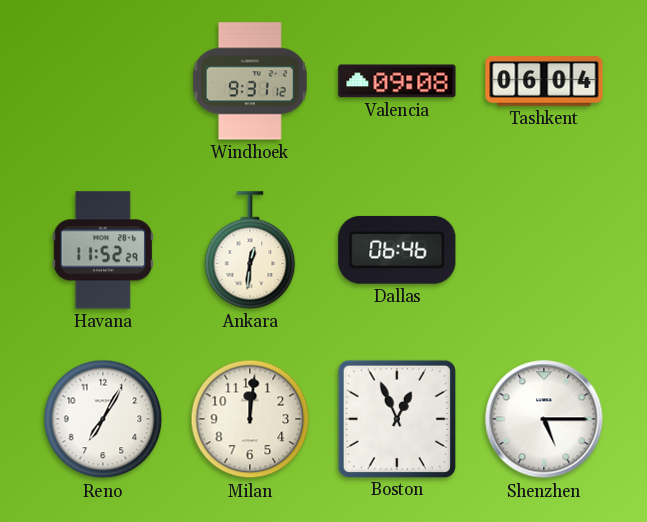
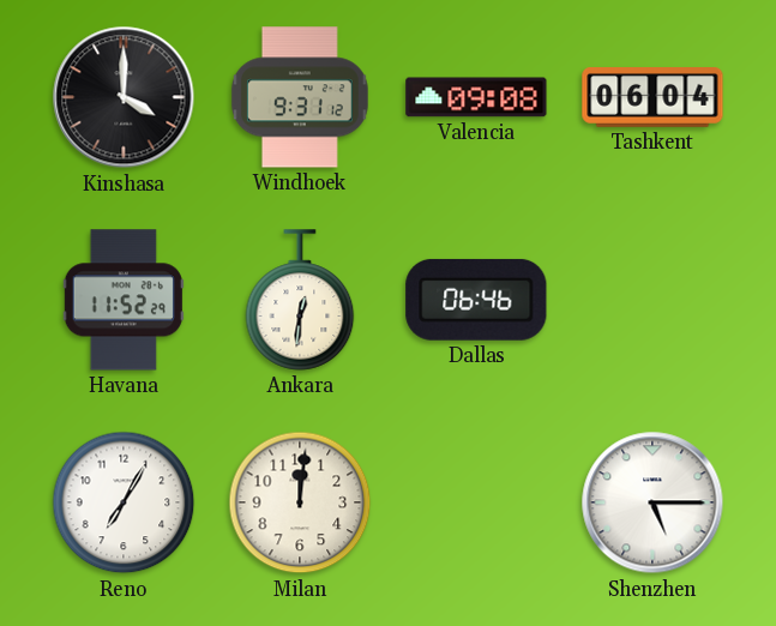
Kinshasa: none -> 4:00
Boston: 12:56 -> none
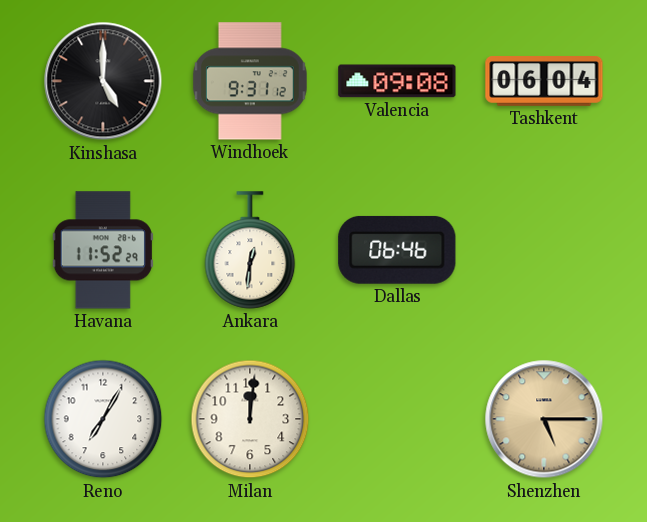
Kinshasa: 4:00 -> 5:00
Shenzhen dial: white -> champagne
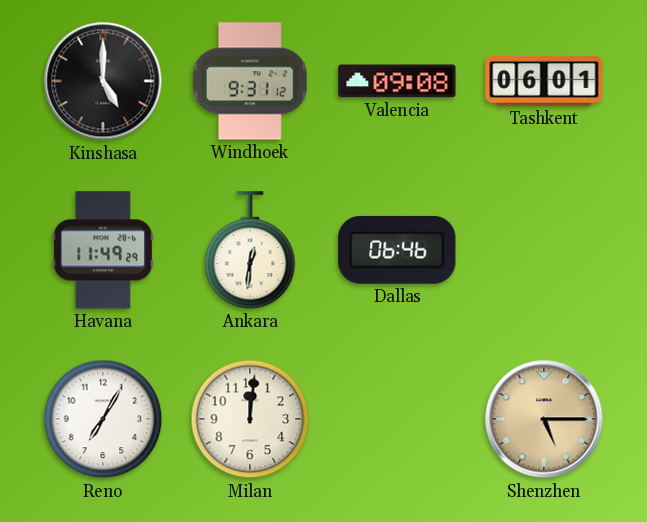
Tashkent: 06:04 -> 06:01
Havana: 11:52 -> 11:49
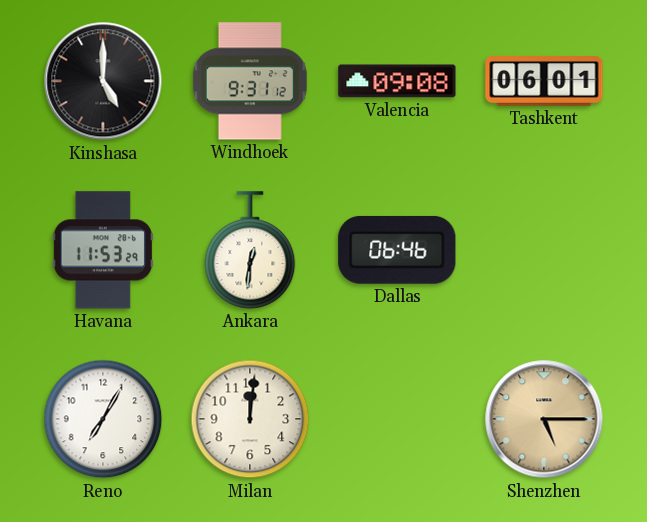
Havana: 11:49 -> 11:53
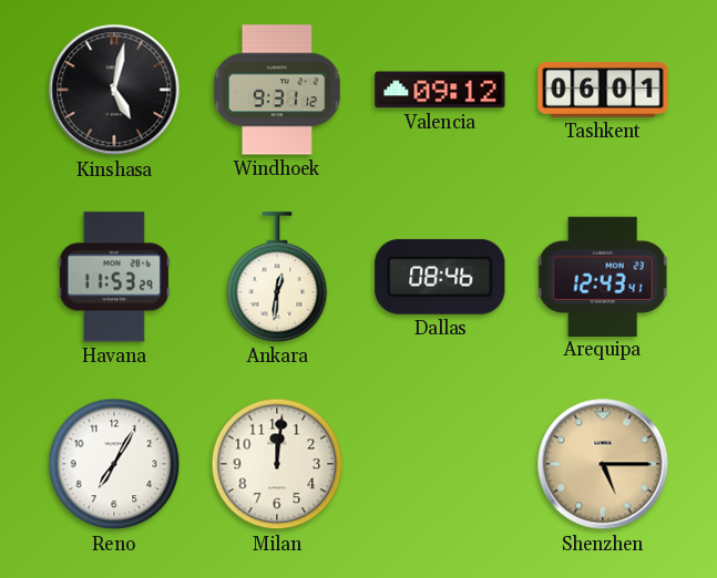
Kinshasa: 5:00 -> 5:02
Valencia: 09:08 -> 09:12
Dallas: 06:46 -> 08:46
Arequipa: none -> 12:43
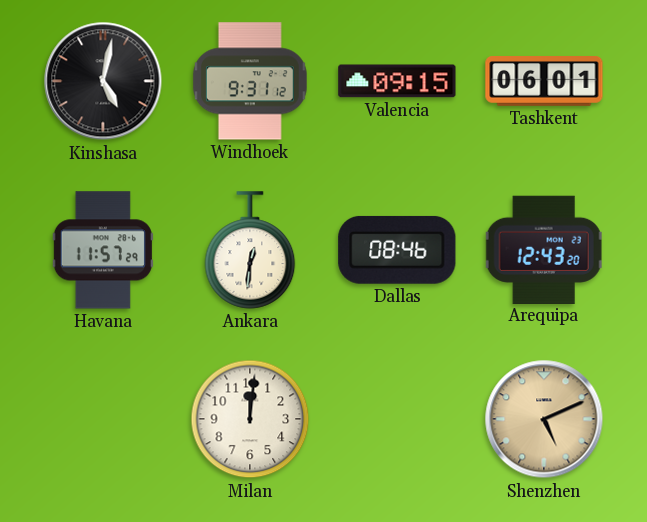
Valencia: 09:12 -> 09:15
Havana: 11:53 -> 11:57
Arequipa: 12:43:41 -> 12:43:20
Reno: 7:05 -> none
Shenzhen: 5:15 -> 5:11
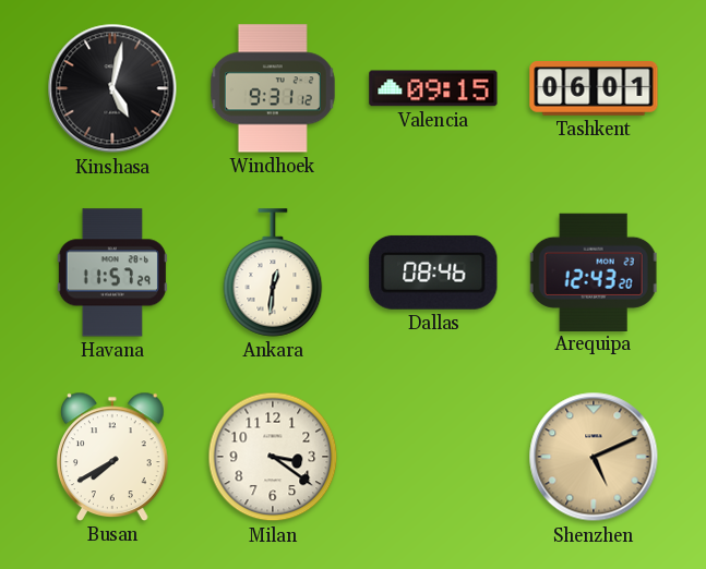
Busan: none -> 7:40
Milan: 12:01 -> 3:21
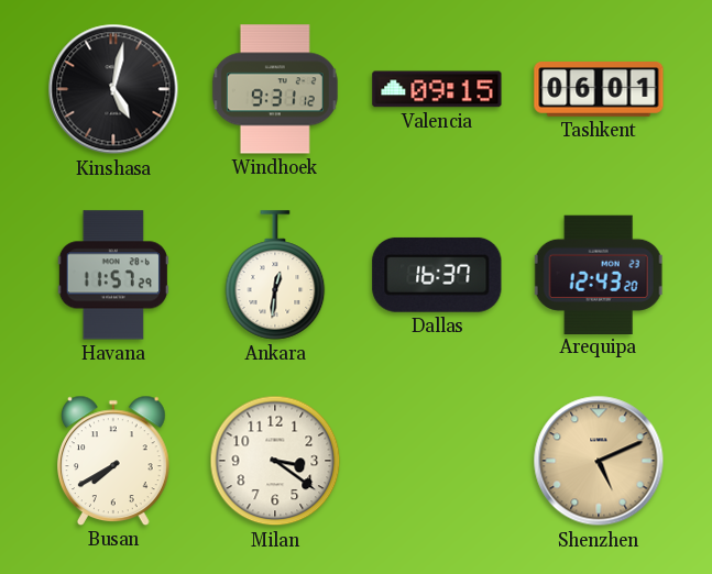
Dallas: 08:46 -> 16:37
